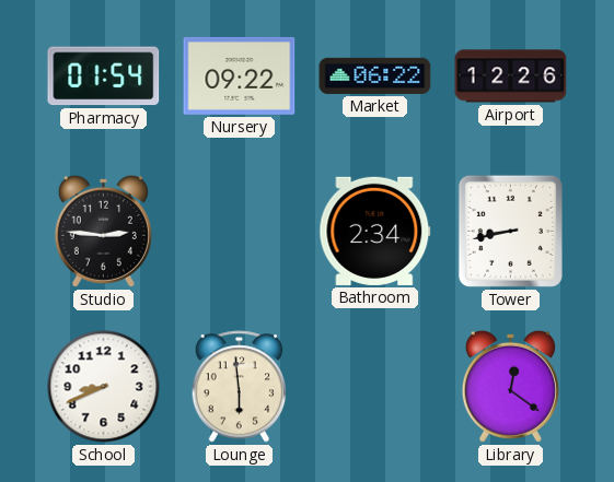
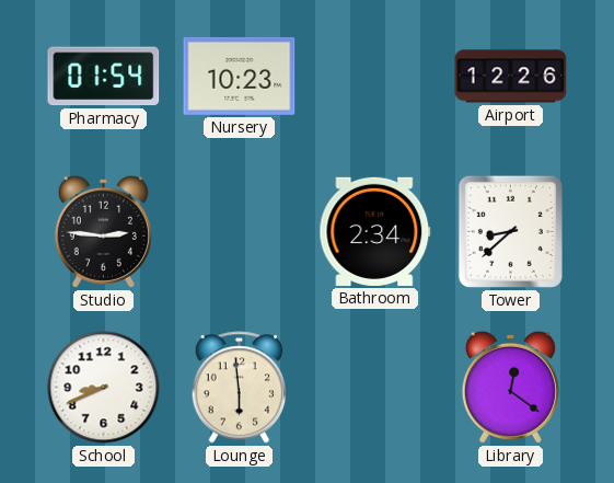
Nursery: 09:22 -> 10:23
Market: 06:22 -> none
Tower: 8:43 -> 8:38
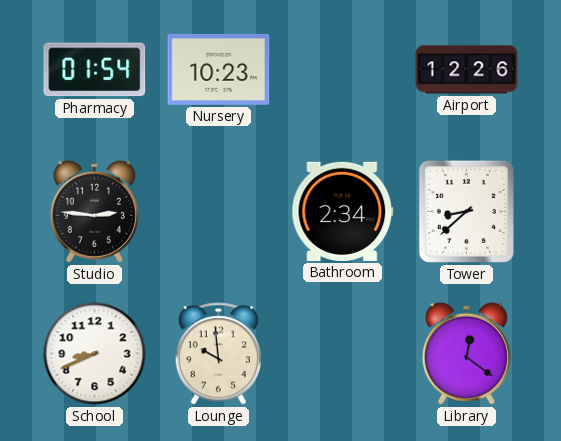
Lounge: 5:59 -> 9:59
